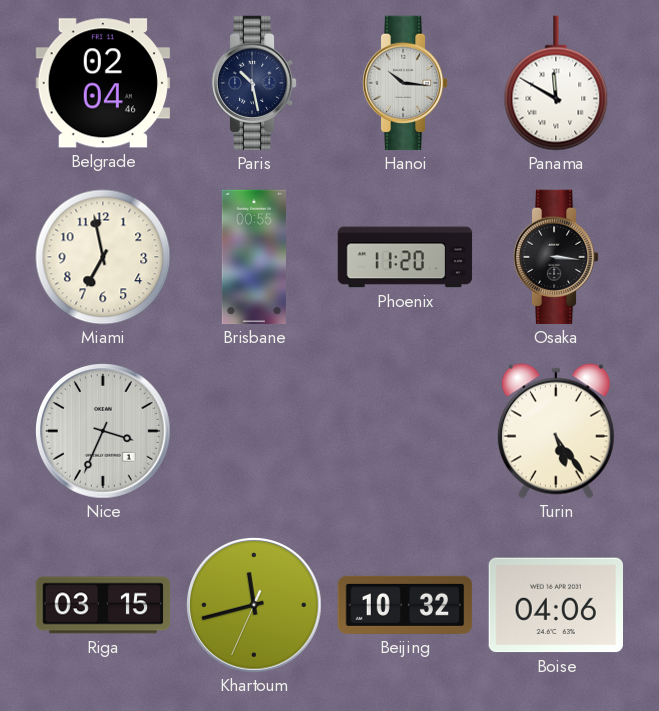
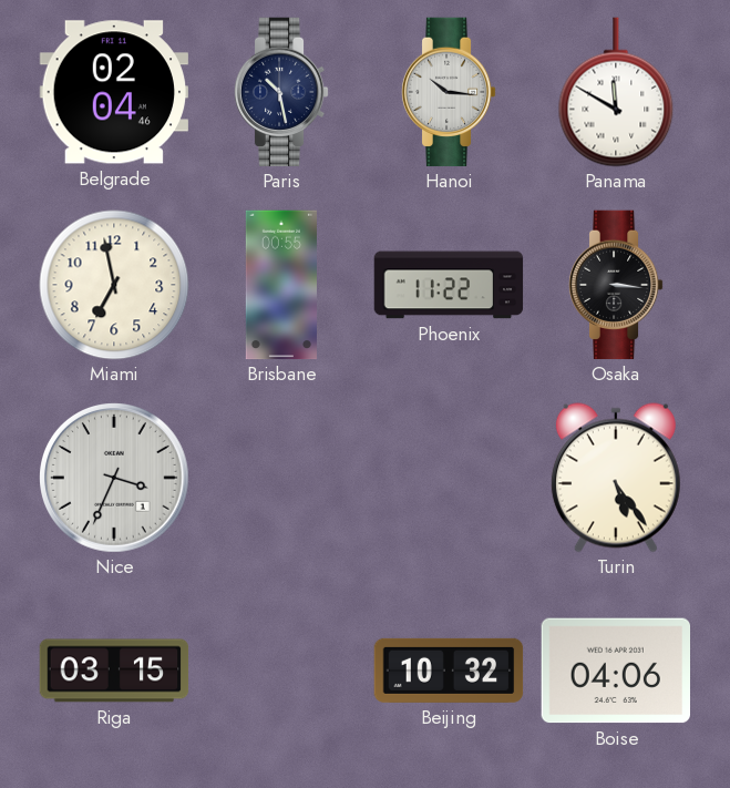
Phoenix: 11:20 -> 11:22
Khartoum: 11:42 -> none
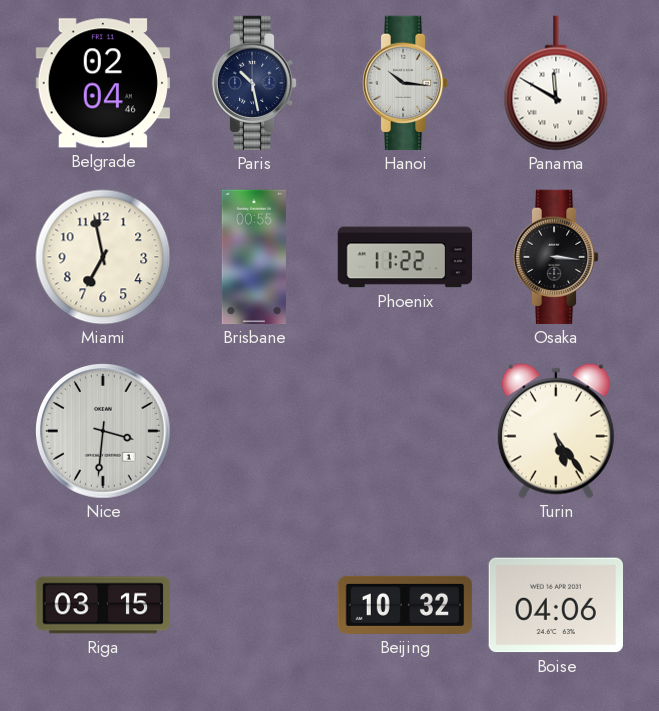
Nice: 3:34 -> 3:31
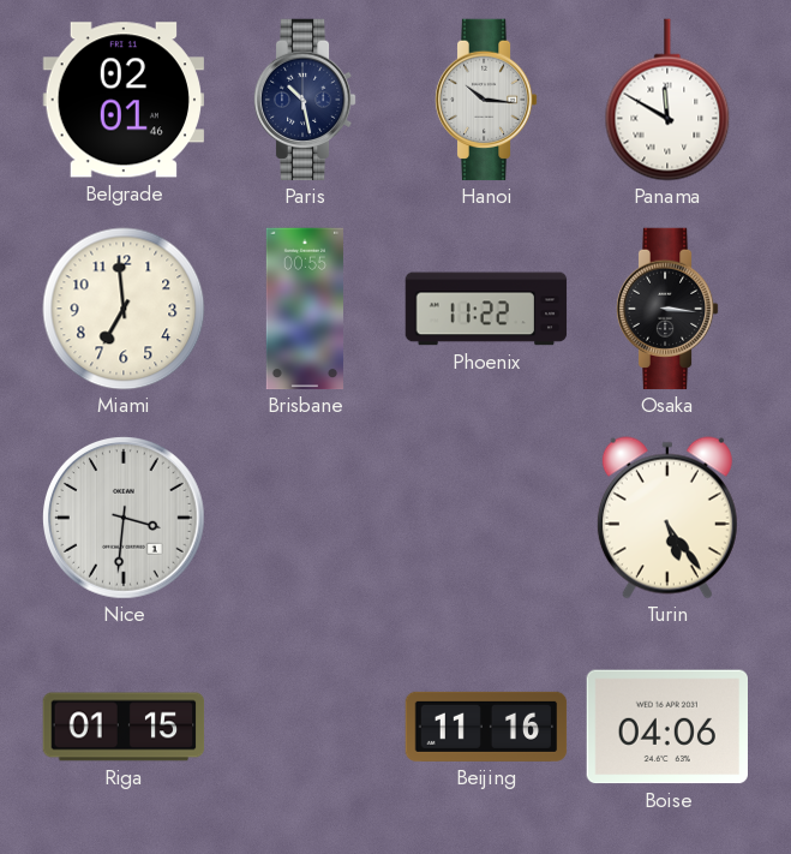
Belgrade: 02:04 -> 02:01
Miami: 6:58 -> 6:59
Riga: 03:15 -> 01:15
Beijing: 10:32 -> 11:16
